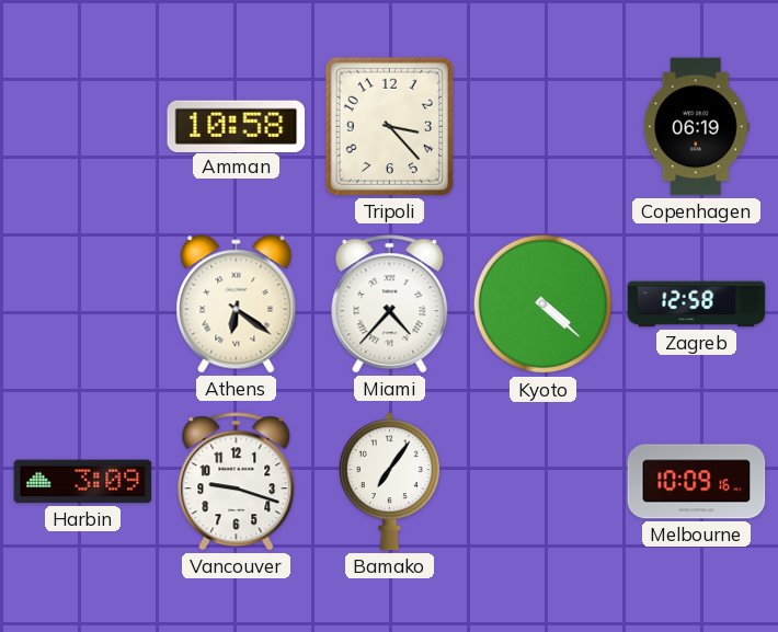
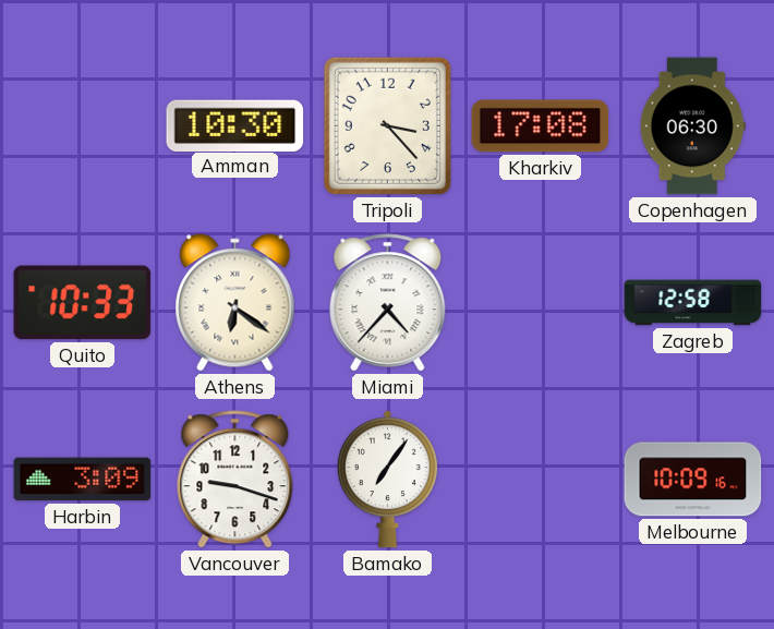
Amman: 10:58 -> 10:30
Kharkiv: none -> 17:08
Copenhagen: 06:19 -> 06:30
Quito: none -> 10:33
Kyoto: 4:22 -> none
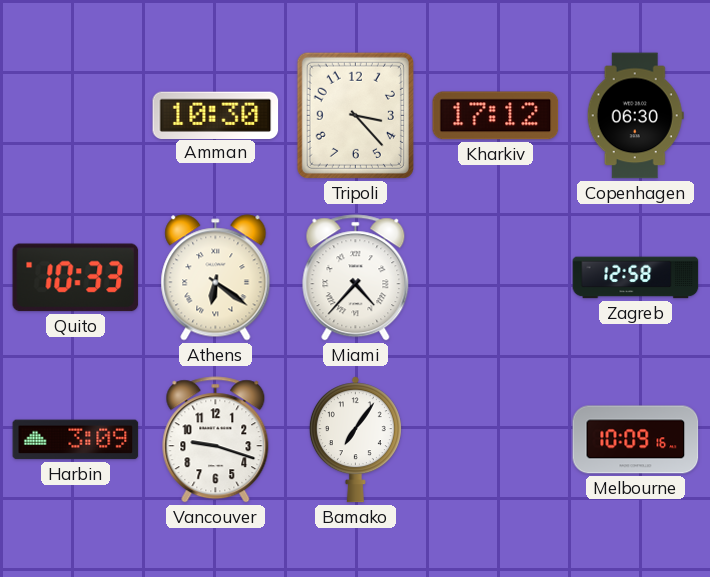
Kharkiv: 17:08 -> 17:12
